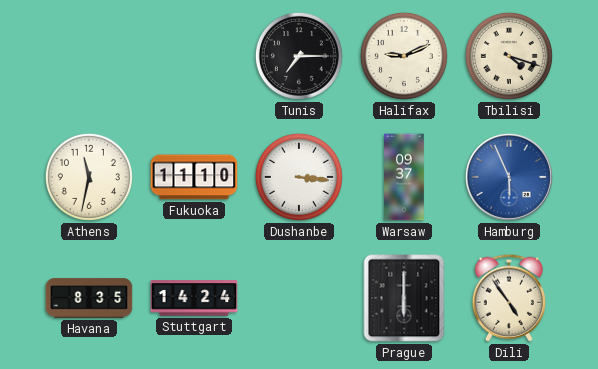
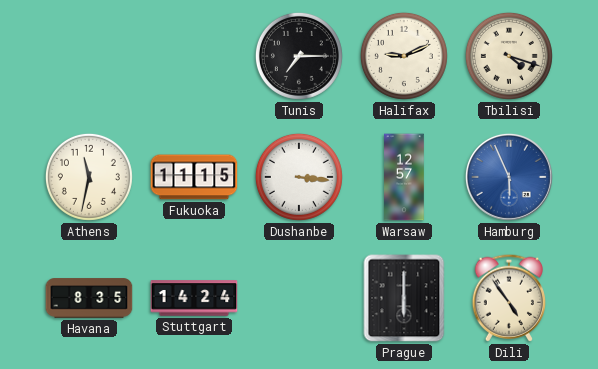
Fukuoka: 11:10 -> 11:15
Warsaw: 09:37 -> 12:57
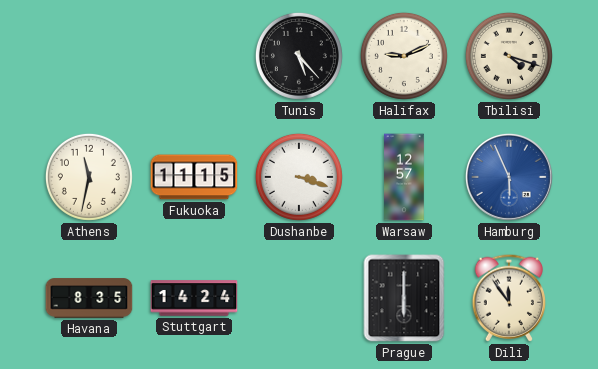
Tunis: 7:15 -> 5:23
Dushanbe: 3:16 -> 3:18
Dili: 4:54 -> 11:54
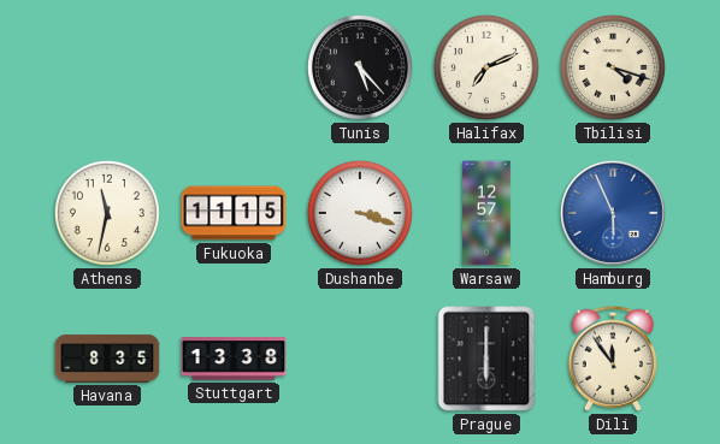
Halifax: 9:11 -> 7:11
Stuttgart: 14:24 -> 13:38
